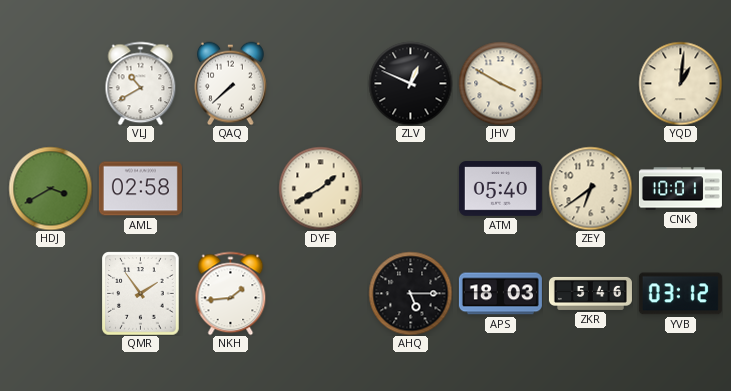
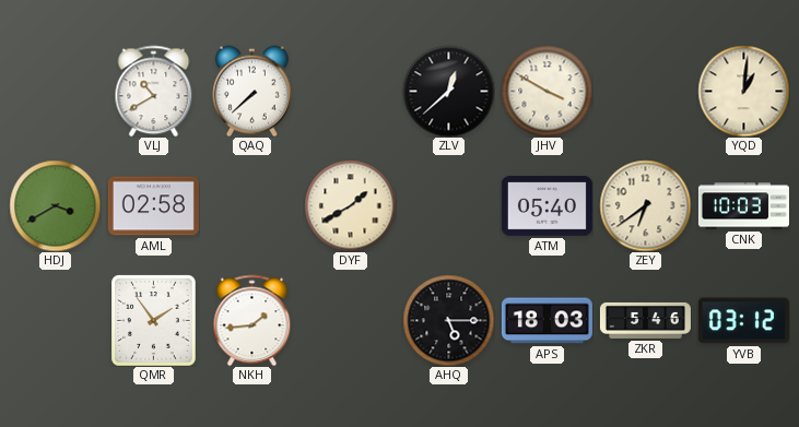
ZLV: 12:49 -> 12:38
CNK: 10:01 -> 10:03
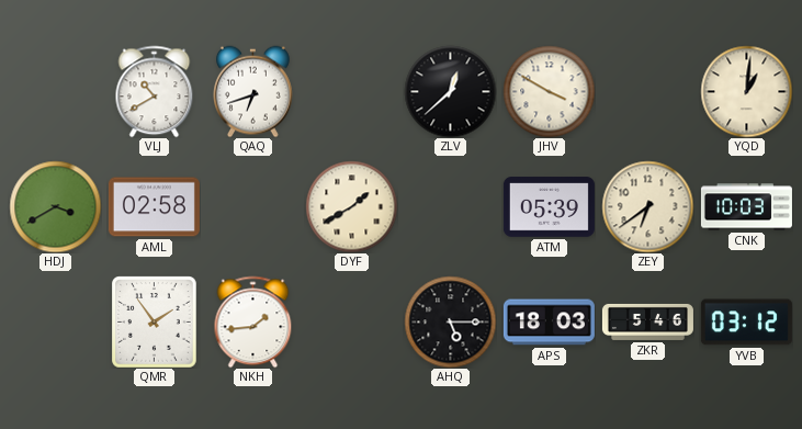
QAQ: 7:38 -> 6:42
ATM: 05:40 -> 05:39
